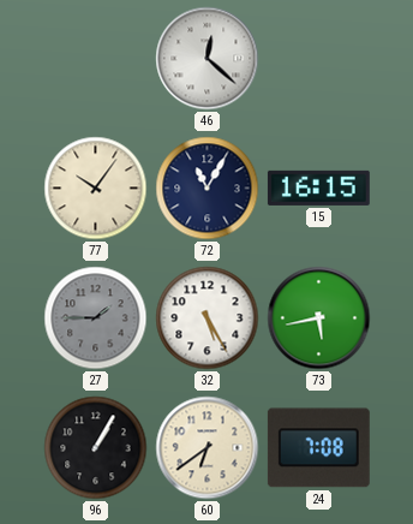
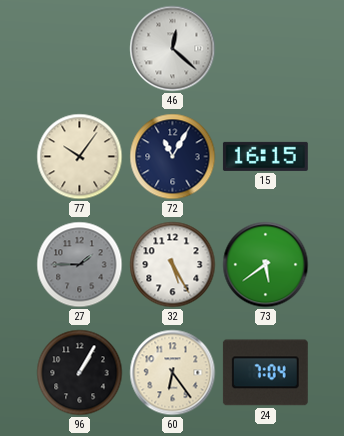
73: 5:43 -> 5:39
60: 6:39 -> 6:24
24: 7:08 -> 7:04
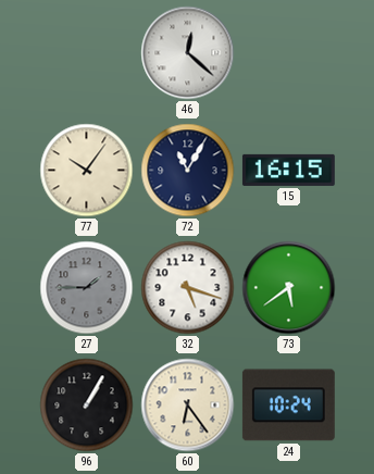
32: 5:25 -> 5:18
24: 7:04 -> 10:24
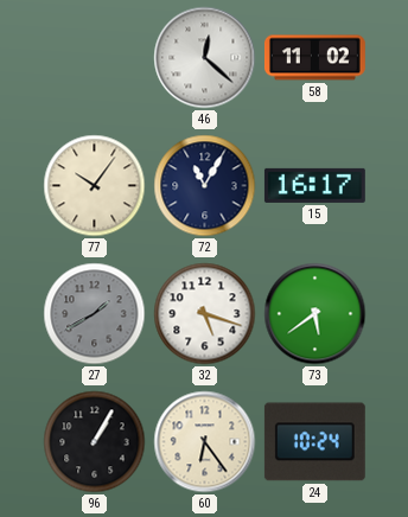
58: none -> 11:02
15: 16:15 -> 16:17
27: 1:45 -> 1:40
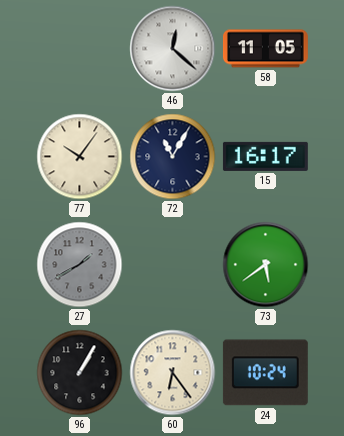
58: 11:02 -> 11:05
32: 5:18 -> none
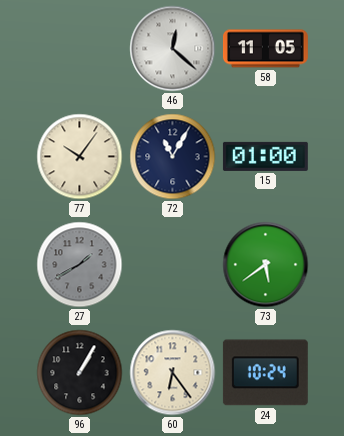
15: 16:17 -> 01:00
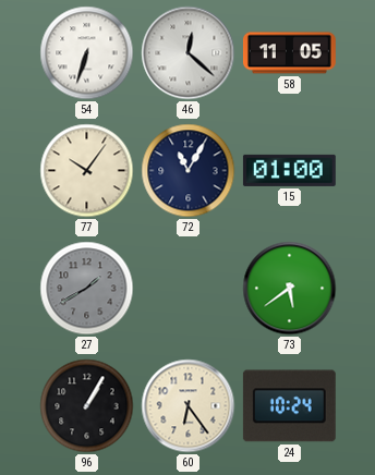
54: none -> 6:33
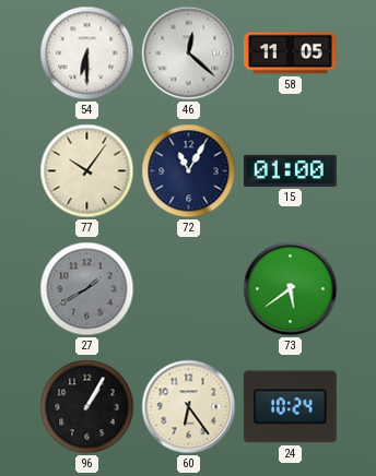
54: 6:33 -> 6:30
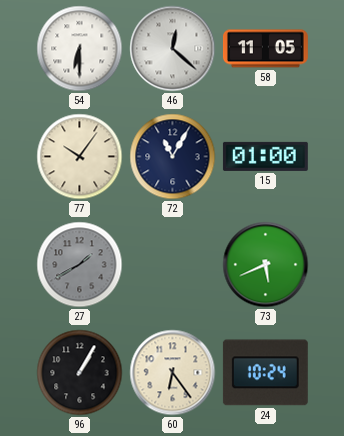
73: 5:39 -> 5:41
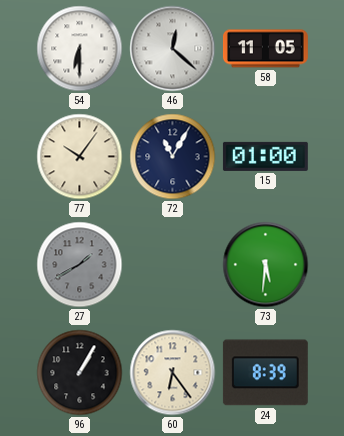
73: 5:41 -> 5:31
24: 10:24 -> 8:39
